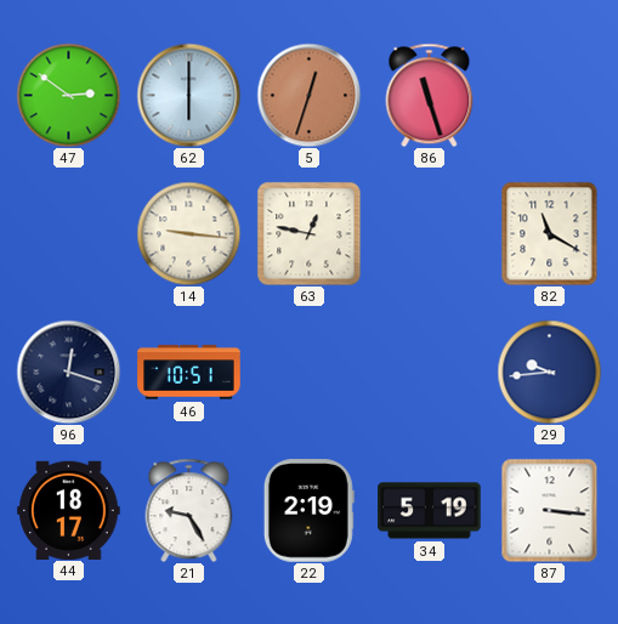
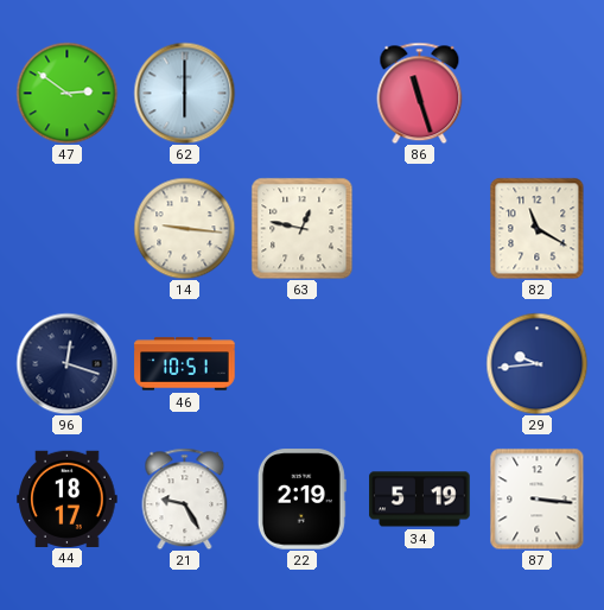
5: 12:33 -> none
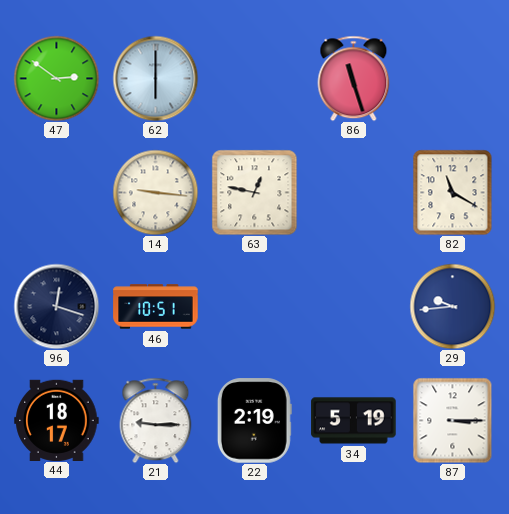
21: 9:25 -> 9:15
87: 3:16 -> 3:15
